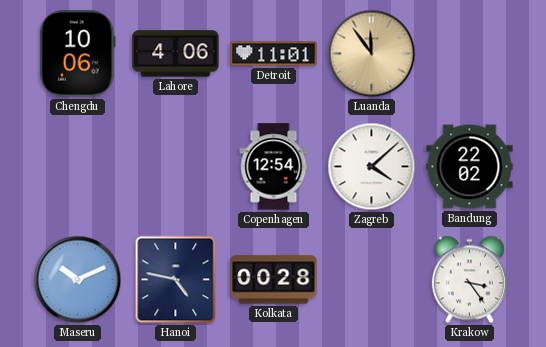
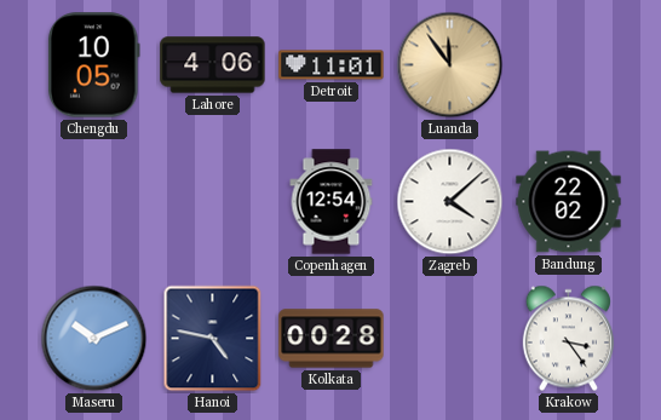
Chengdu: 10:06 -> 10:05
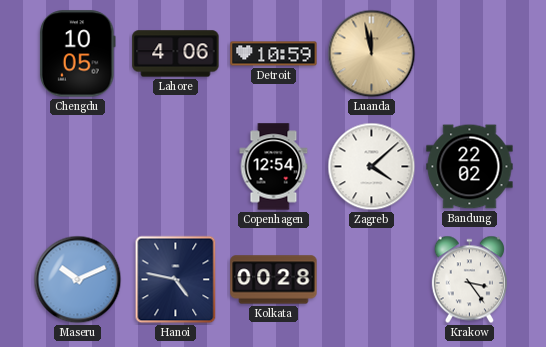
Detroit: 11:01 -> 10:59
Luanda: 11:54 -> 11:58
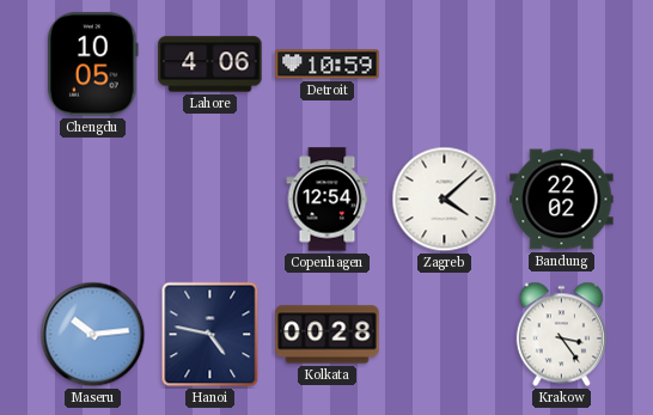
Luanda: 11:58 -> none
Maseru: 10:11 -> 10:14
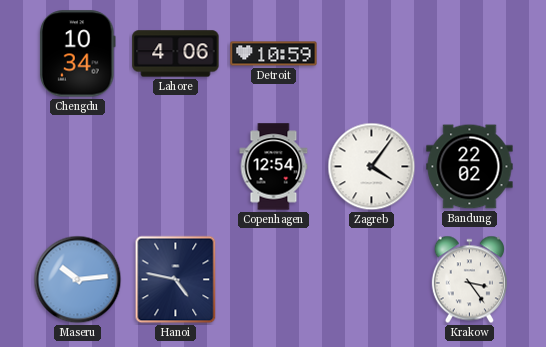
Chengdu: 10:05 -> 10:34
Zagreb: 4:08 -> 4:06
Kolkata: 00:28 -> none
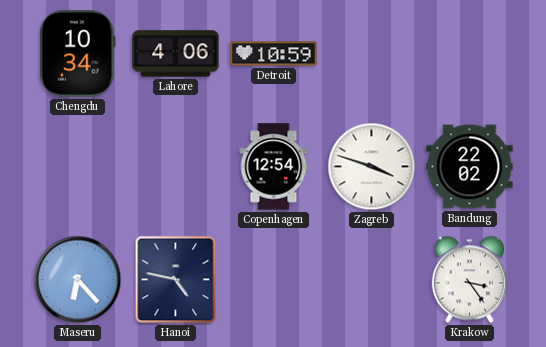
Zagreb: 4:06 -> 3:48
Maseru: 10:14 -> 6:23
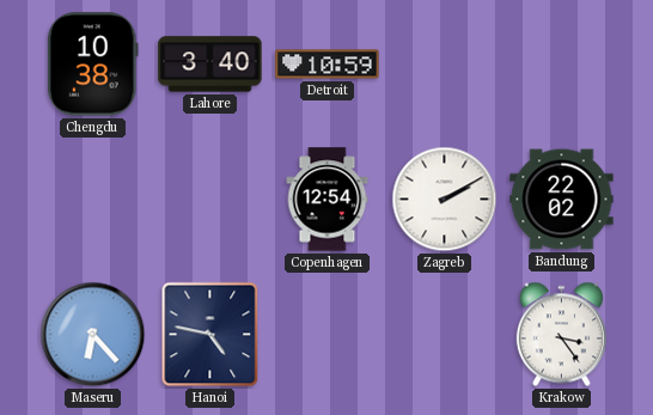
Chengdu: 10:34 -> 10:38
Lahore: 4:06 -> 3:40
Zagreb: 3:48 -> 2:10
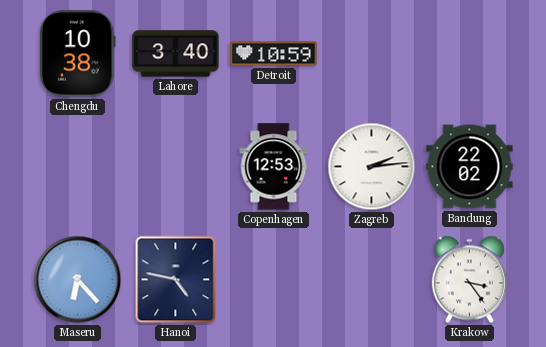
Copenhagen: 12:54 -> 12:53
Zagreb: 2:10 -> 2:14
